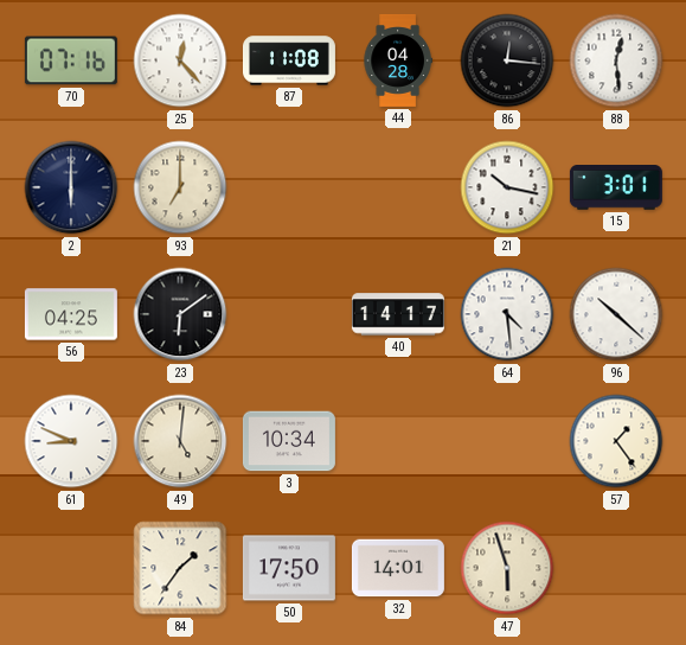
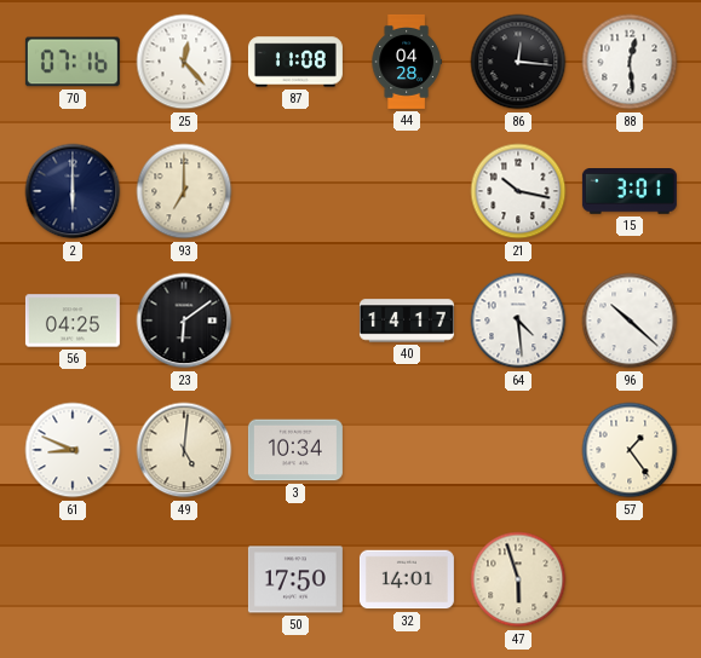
84: 1:36 -> none
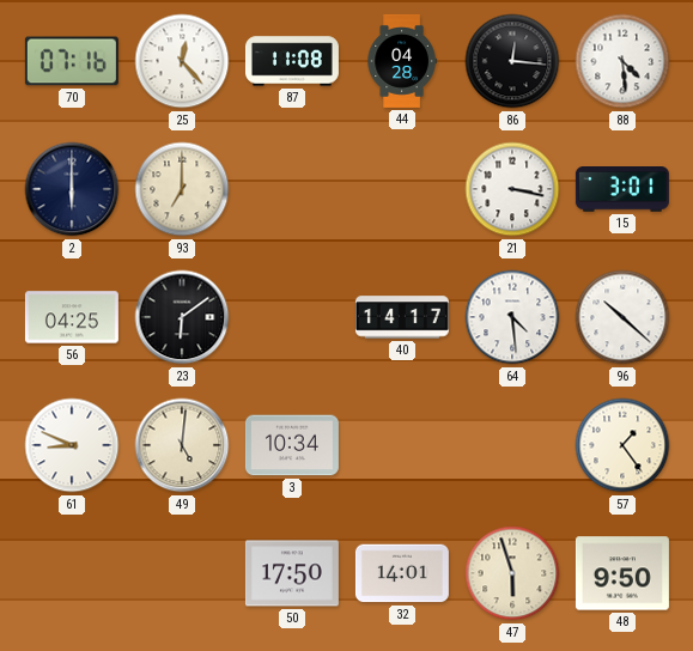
88: 12:29 -> 4:29
21: 10:17 -> 3:17
48: none -> 9:50
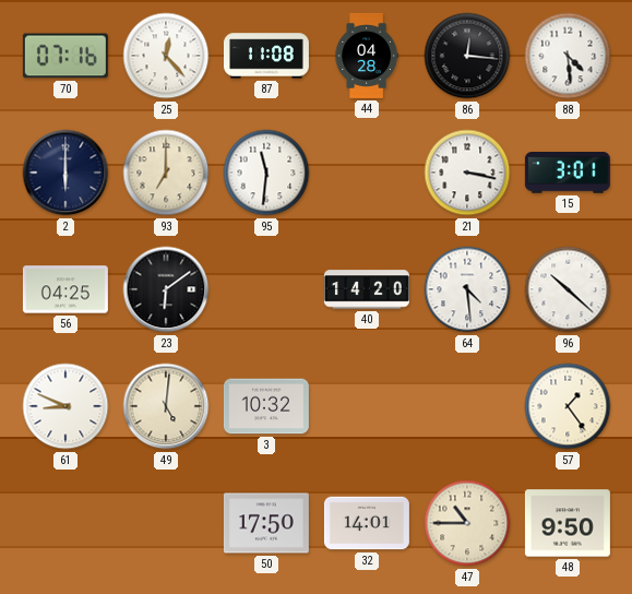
95: none -> 11:31
40: 14:17 -> 14:20
3: 10:34 -> 10:32
47: 5:57 -> 10:45
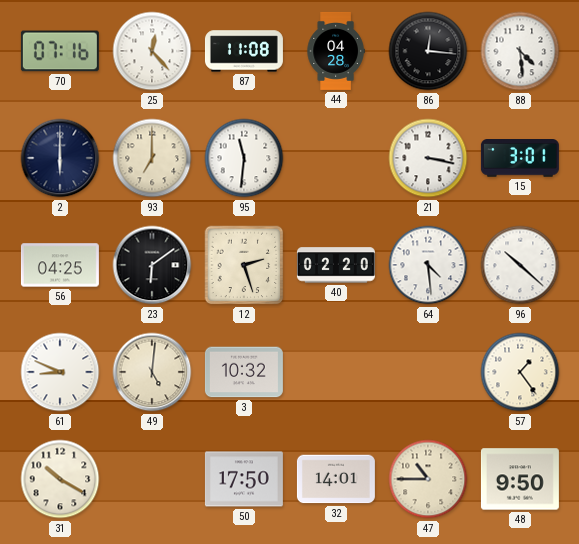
12: none -> 2:27
40: 14:20 -> 02:20
31: none -> 10:20
